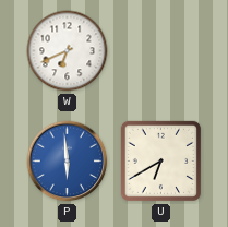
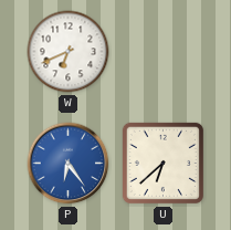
P: 5:59 -> 6:24
U: 6:40 -> 6:38
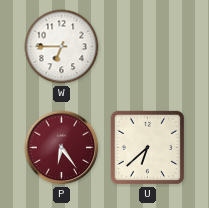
W: 6:41 -> 6:45
P dial: blue -> burgundy
